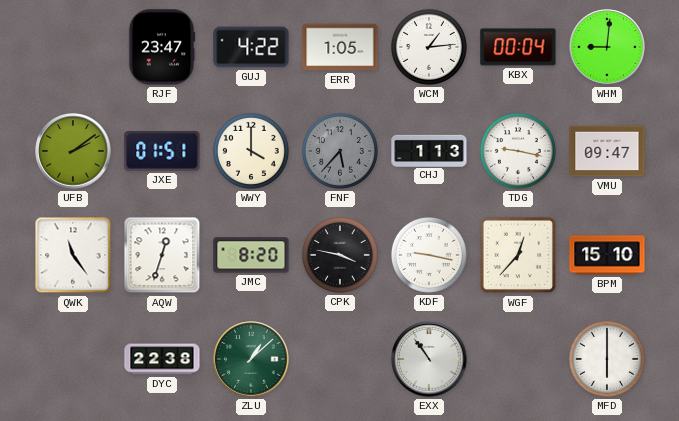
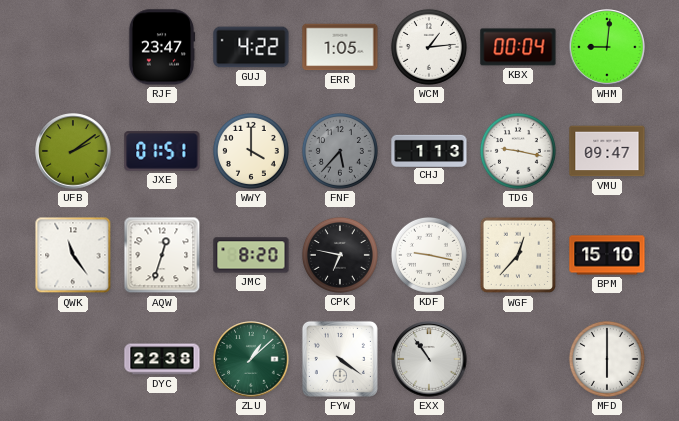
CPK: 3:47 -> 6:47
FYW: none -> 4:21
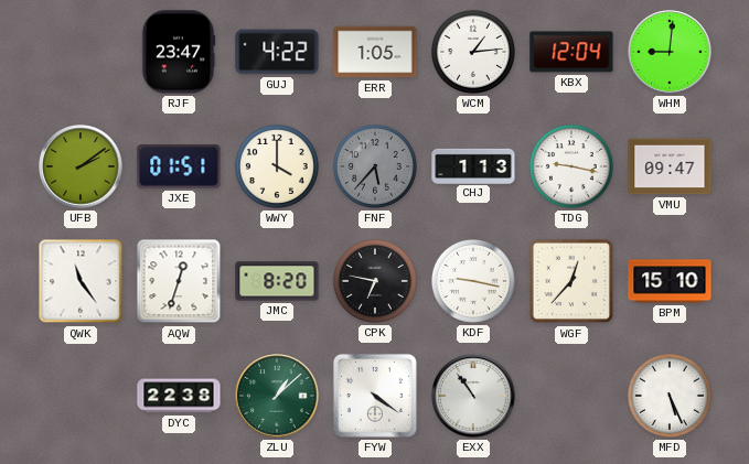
KBX: 00:04 -> 12:04
MFD: 6:00 -> 5:26
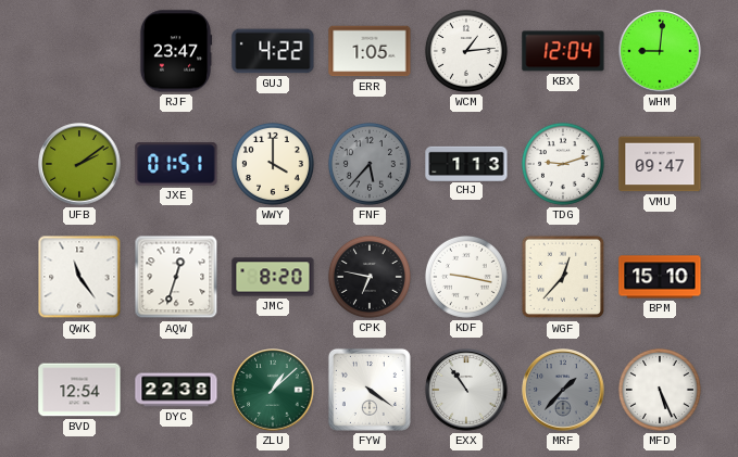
TDG: 9:17 -> 9:12
BVD: none -> 12:54
MRF: none -> 1:37
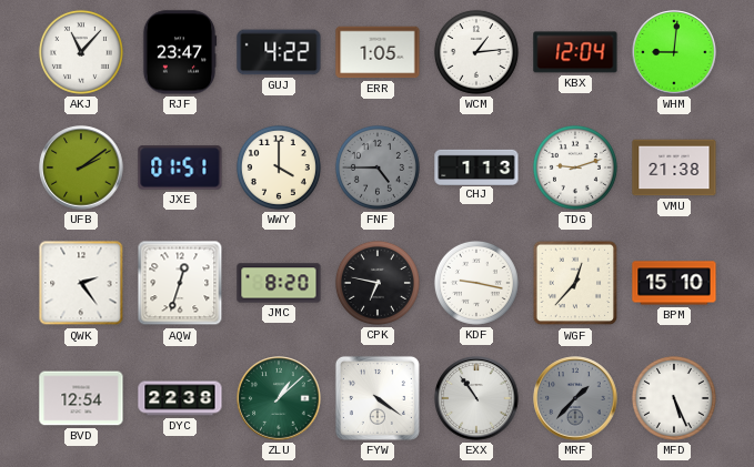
AKJ: none -> 11:07
FNF: 5:37 -> 4:45
VMU: 09:47 -> 21:38
QWK: 11:24 -> 2:24
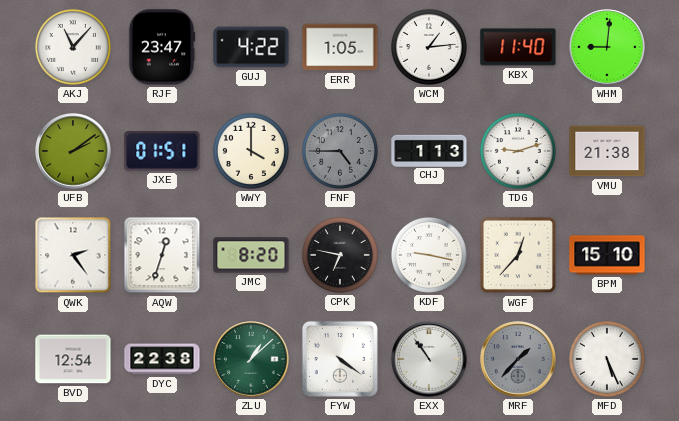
KBX: 12:04 -> 11:40
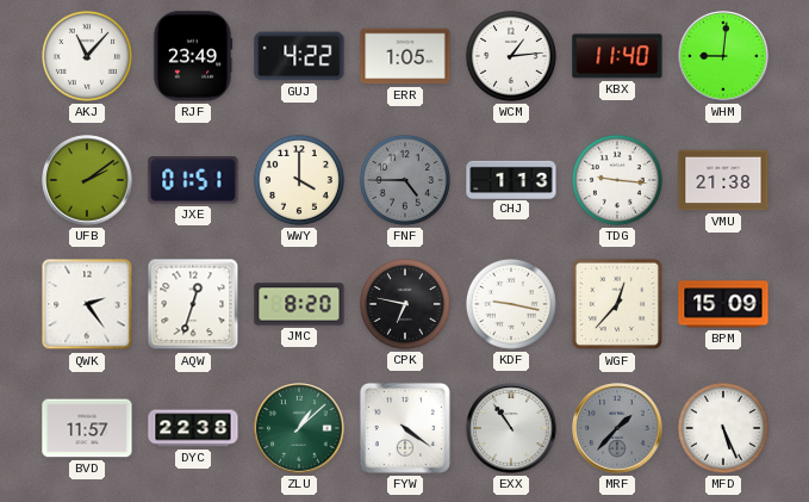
RJF: 23:47 -> 23:49
TDG: 9:12 -> 9:16
BPM: 15:10 -> 15:09
BVD: 12:54 -> 11:57
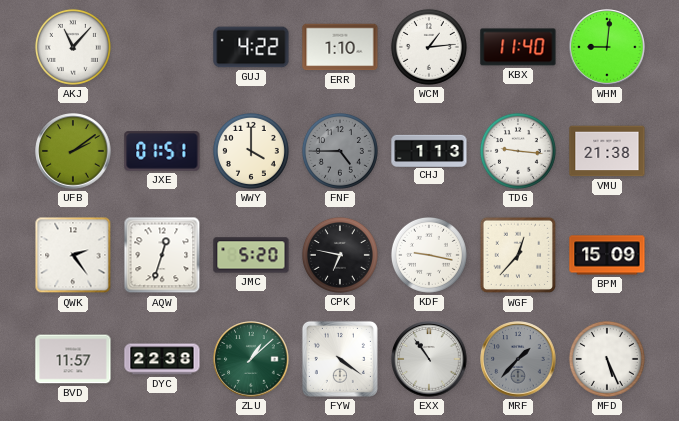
RJF: 23:49 -> none
ERR: 1:05 -> 1:10
JMC: 8:20 -> 5:20
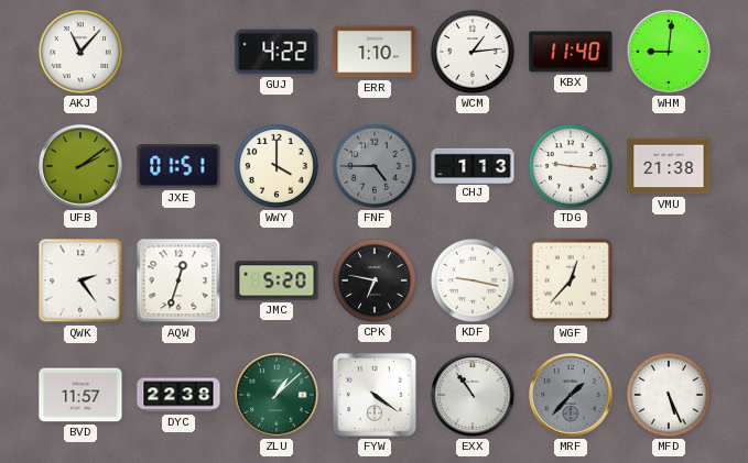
BPM: 15:09 -> none
